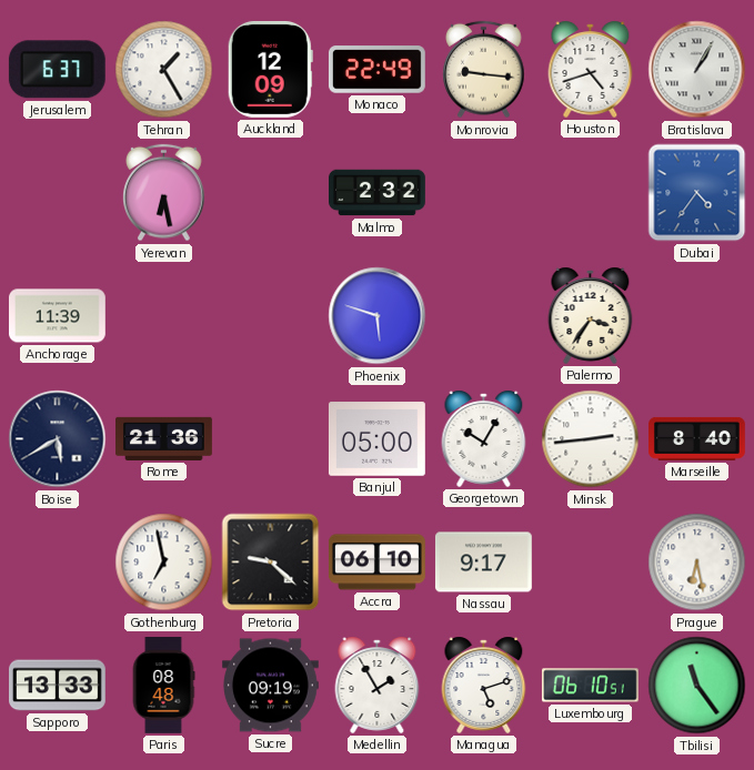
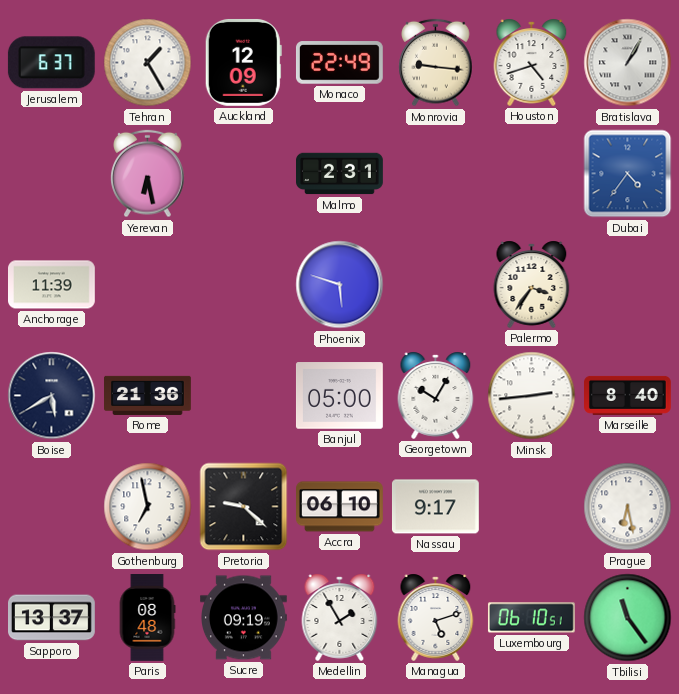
Malmo: 2:32 -> 2:31
Sapporo: 13:33 -> 13:37
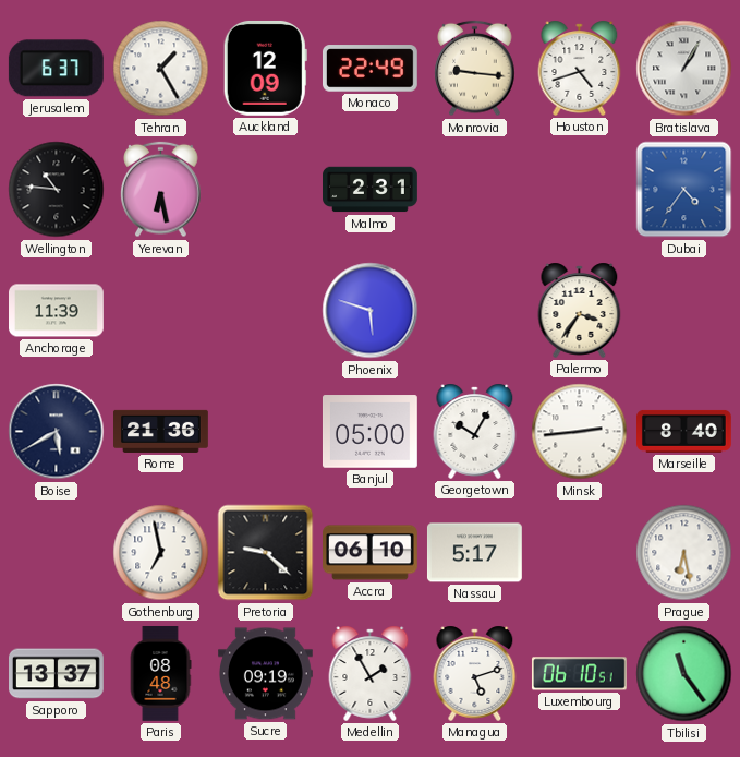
Wellington: none -> 10:46
Nassau: 9:17 -> 5:17
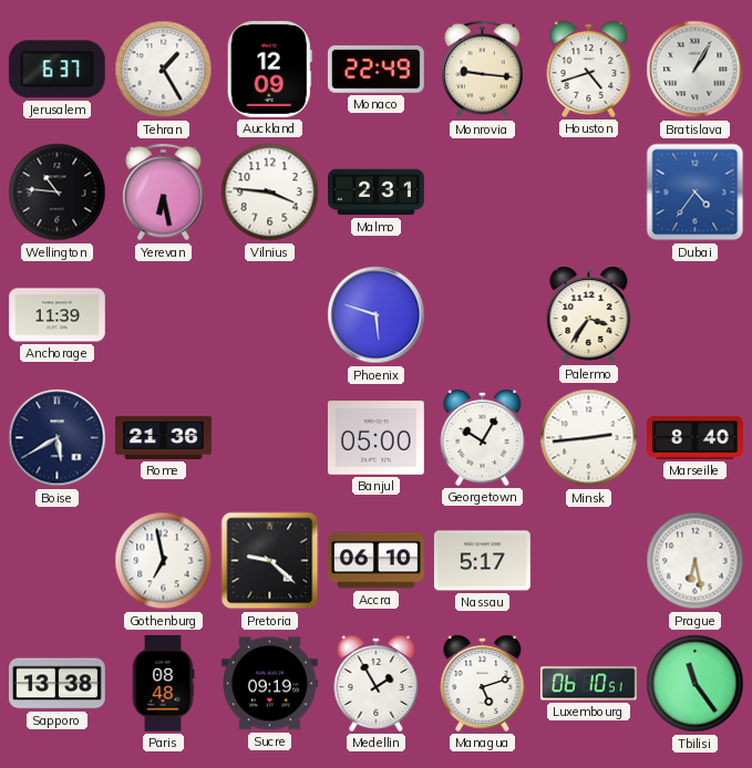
Vilnius: none -> 3:46
Sapporo: 13:37 -> 13:38
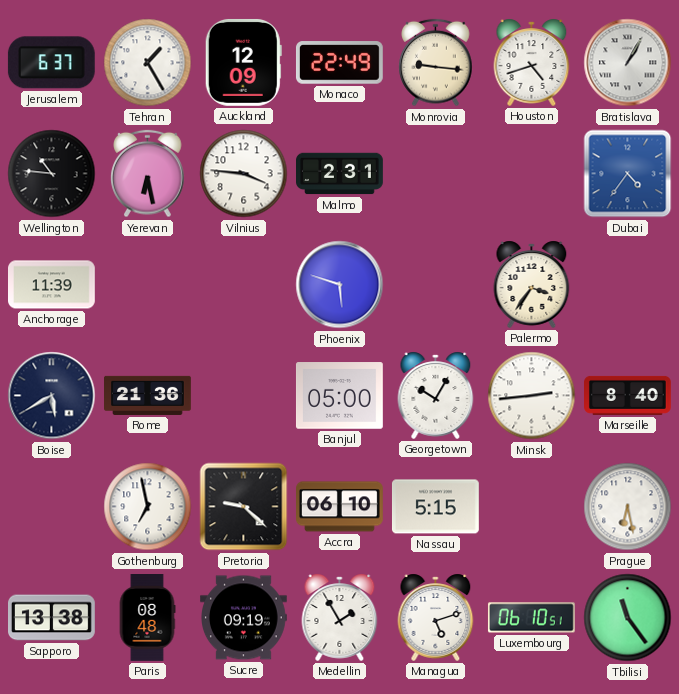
Nassau: 5:17 -> 5:15
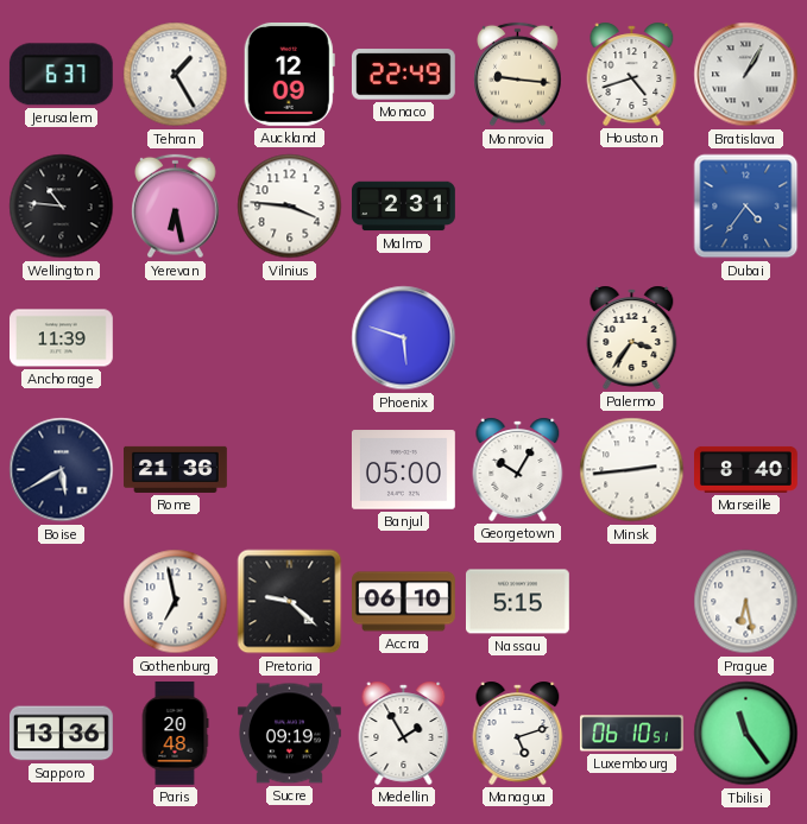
Sapporo: 13:38 -> 13:36
Paris: 08:48 -> 20:48
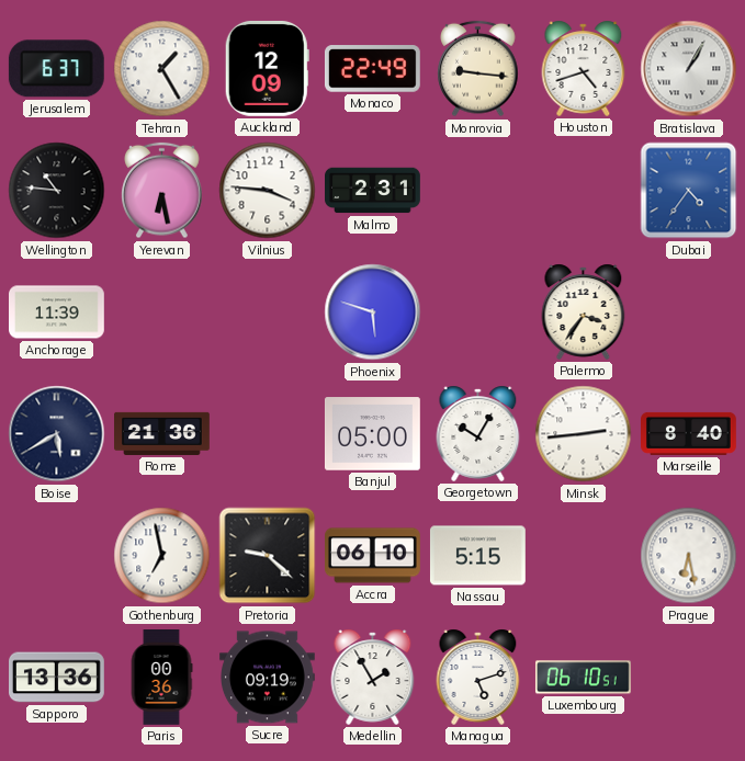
Paris: 20:48 -> 00:36
Tbilisi: 11:24 -> none
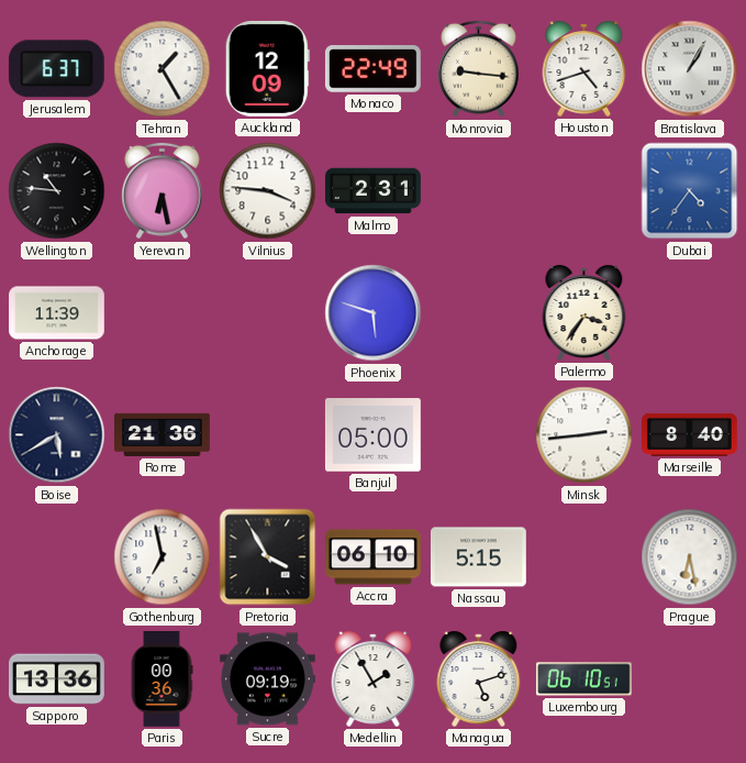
Georgetown: 10:05 -> none
Pretoria: 9:22 -> 3:55
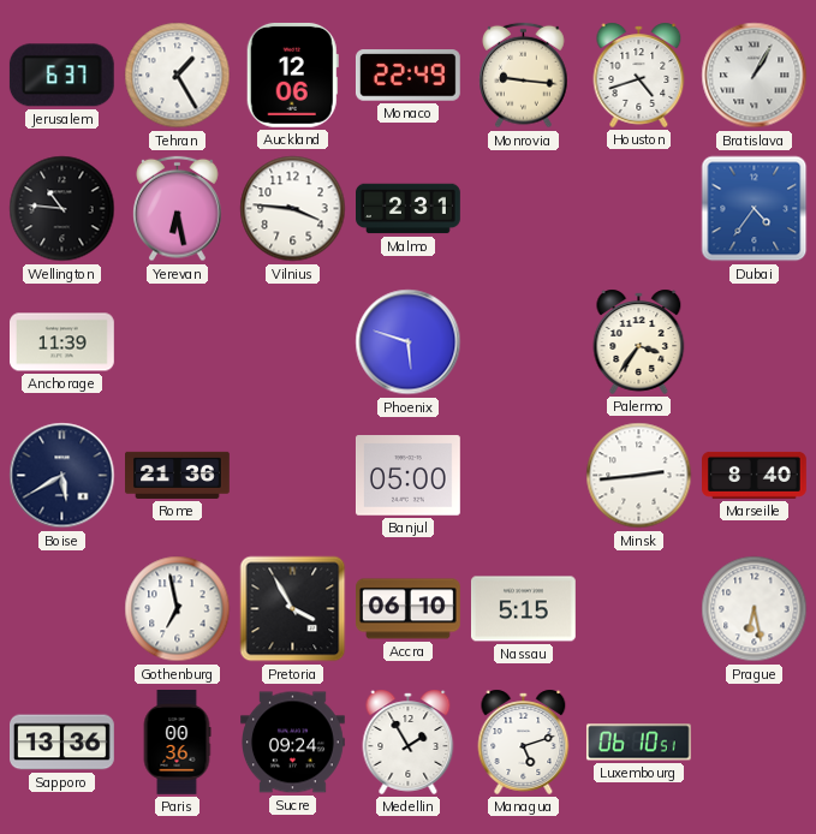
Auckland: 12:09 -> 12:06
Sucre: 09:19 -> 09:24
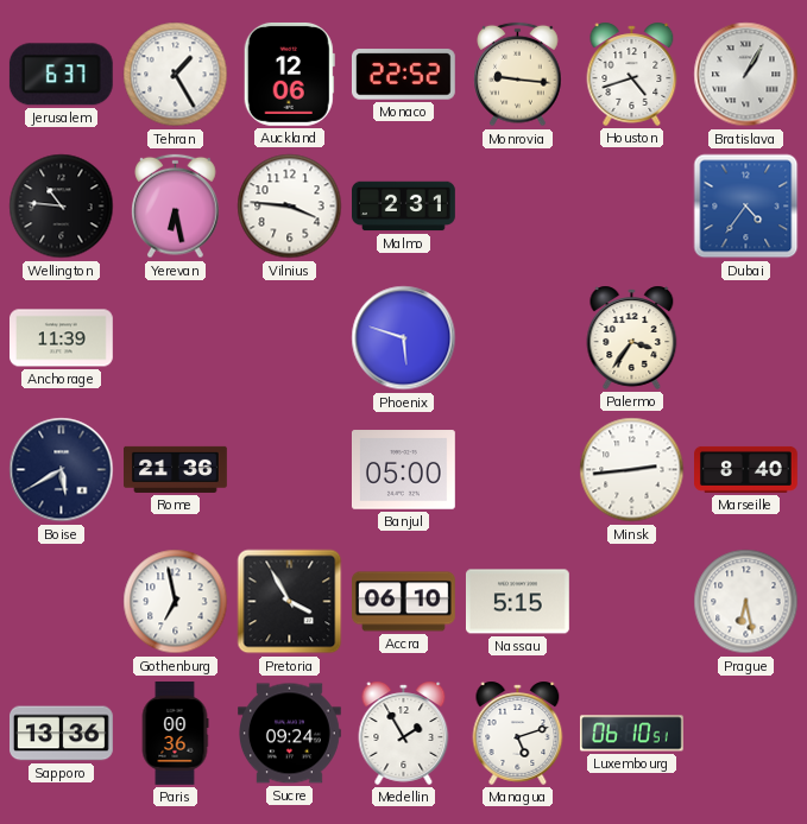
Monaco: 22:49 -> 22:52
